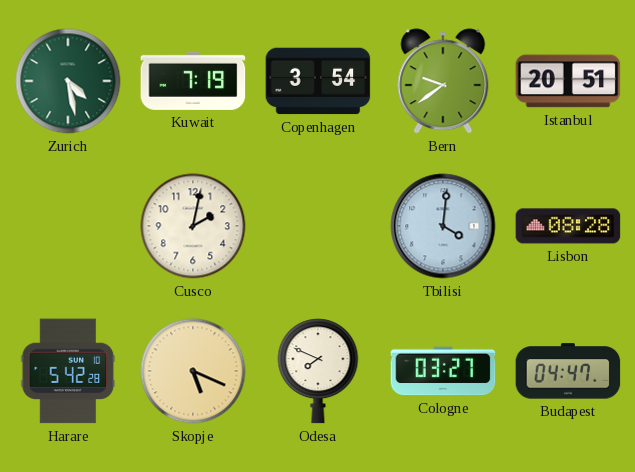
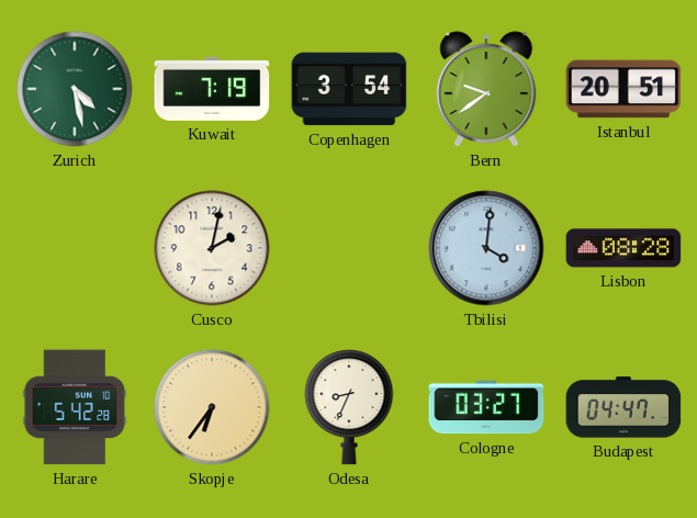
Skopje: 5:19 -> 6:36
Odesa: 7:49 -> 8:34
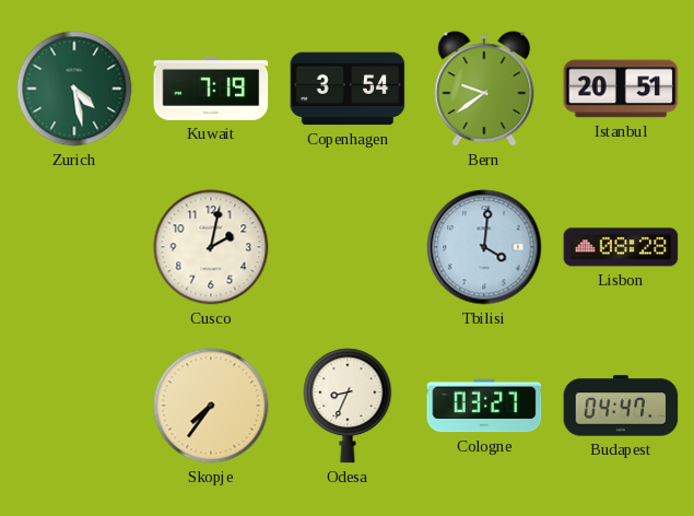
Harare: 5:42 -> none
Skopje: 6:36 -> 7:36
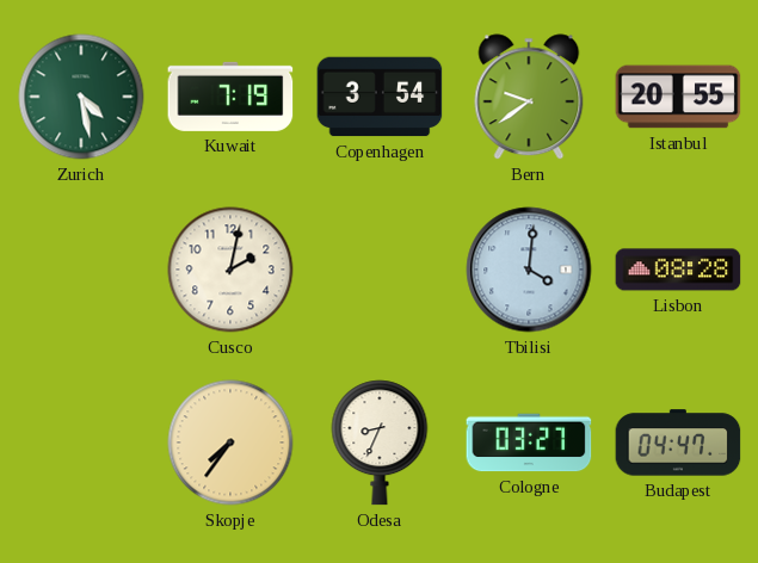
Istanbul: 20:51 -> 20:55
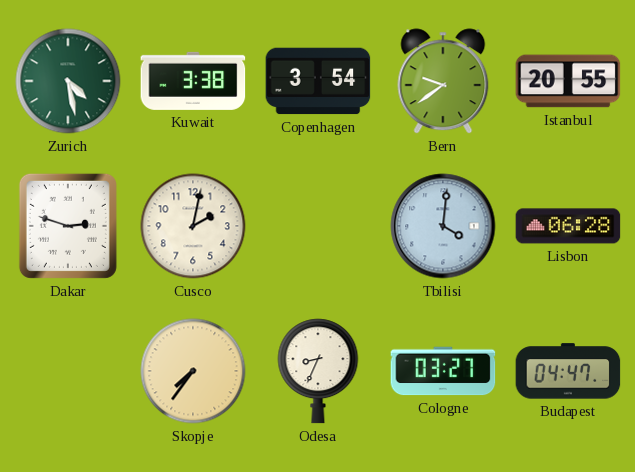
Kuwait: 7:19 -> 3:38
Dakar: none -> 2:48
Lisbon: 08:28 -> 06:28
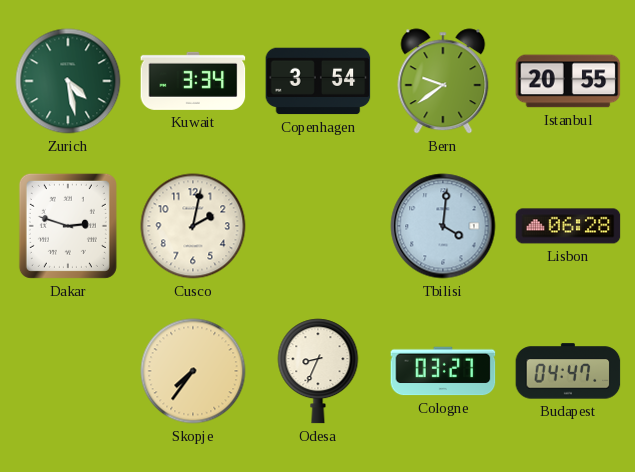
Kuwait: 3:38 -> 3:34
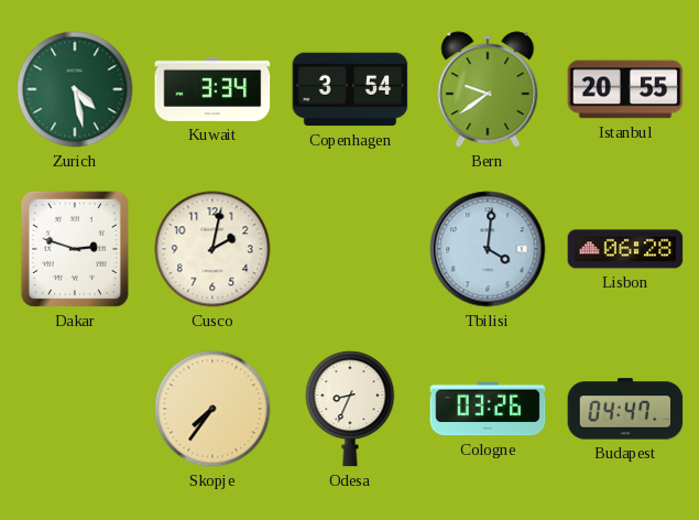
Cologne: 03:27 -> 03:26
